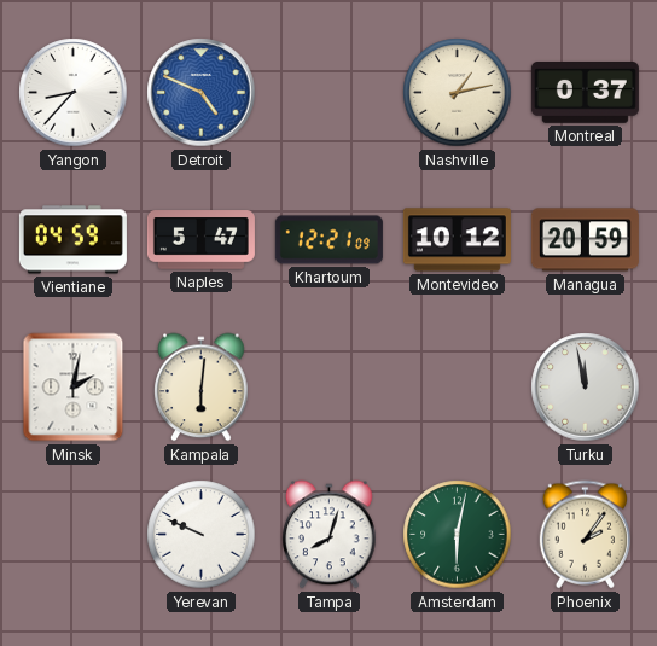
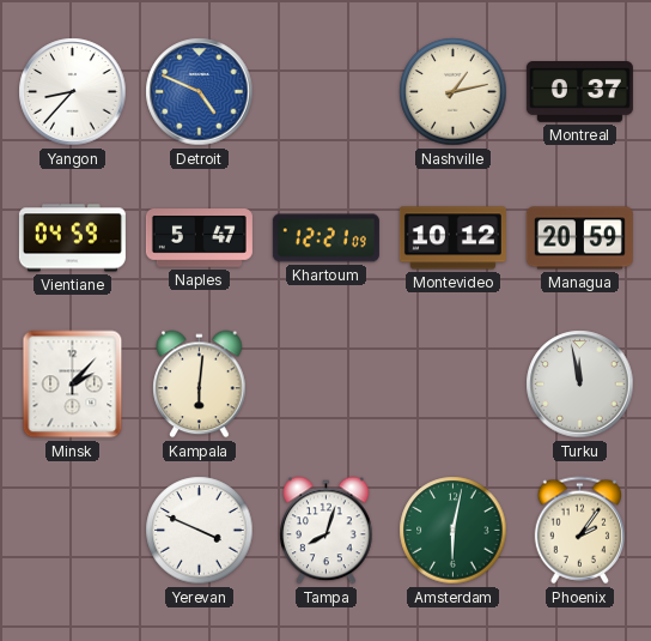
Minsk: 2:02 -> 2:07
Yerevan: 9:49 -> 3:49
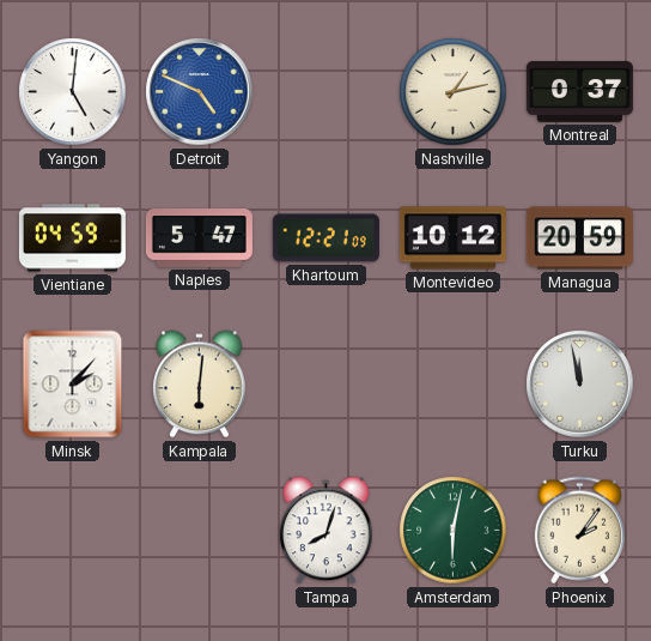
Yangon: 8:37 -> 5:01
Yerevan: 3:49 -> none
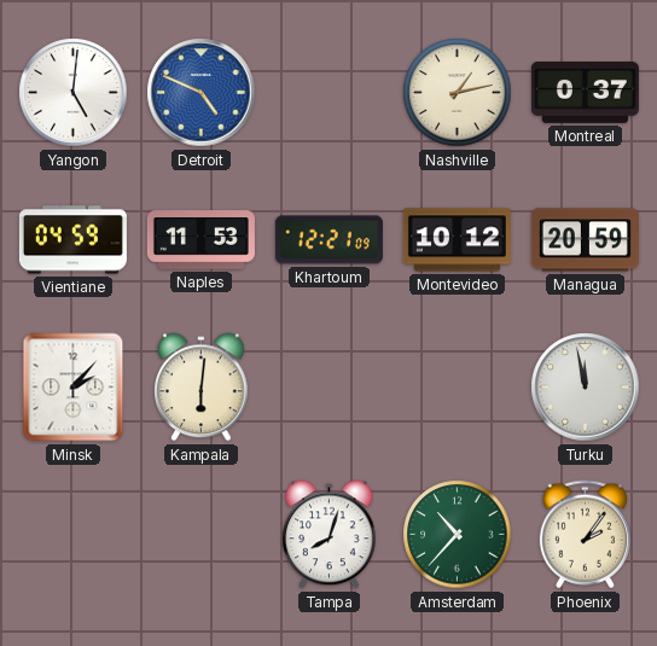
Naples: 5:47 -> 11:53
Amsterdam: 6:02 -> 10:37
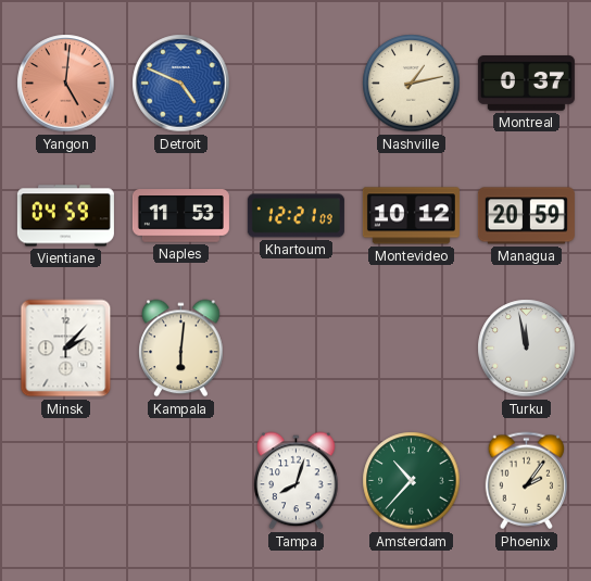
Yangon dial: white -> salmon
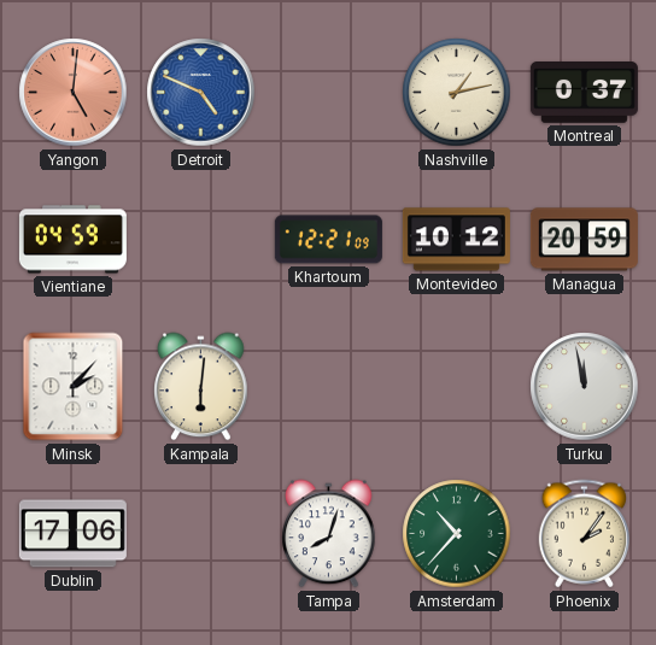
Naples: 11:53 -> none
Dublin: none -> 17:06
